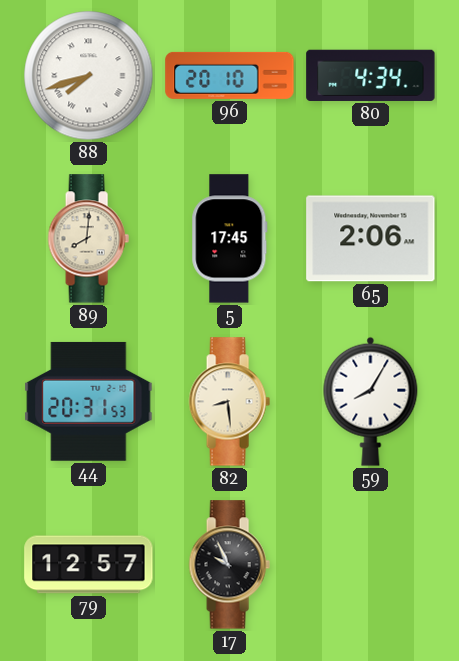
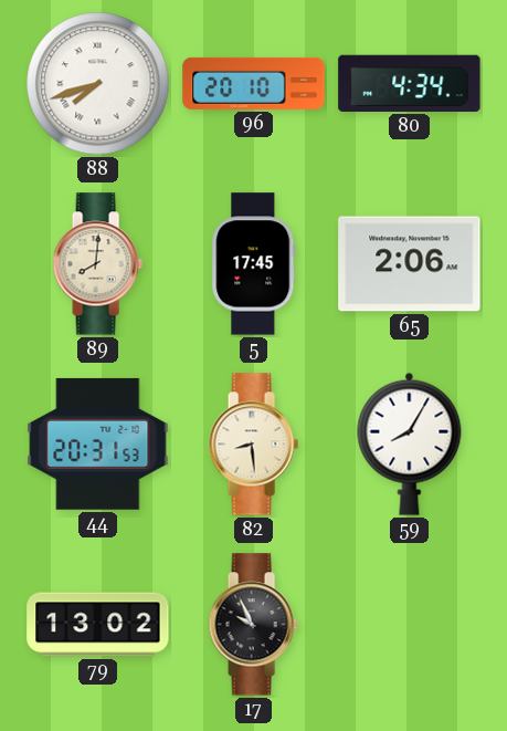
79: 12:57 -> 13:02
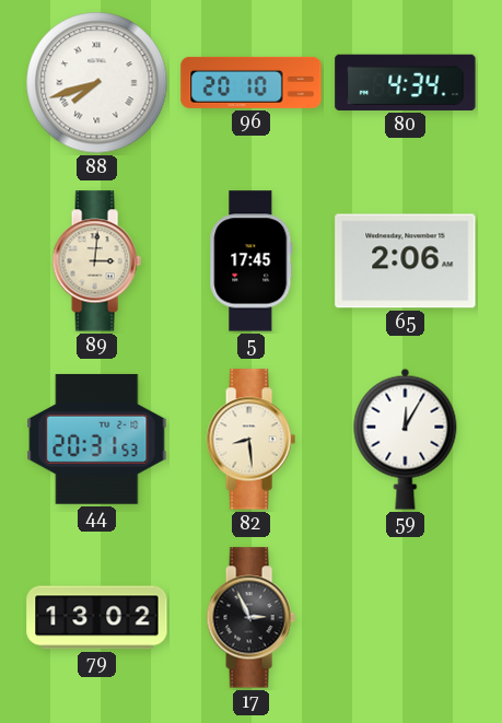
89: 8:01 -> 3:01
59: 8:05 -> 12:05
17: 9:56 -> 2:56
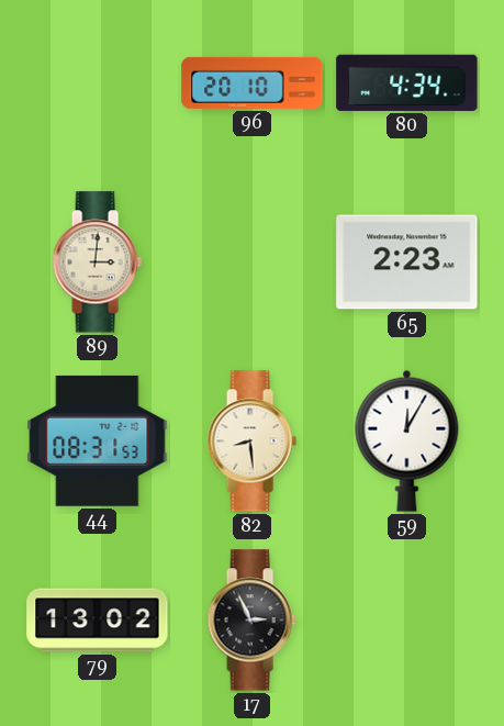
88: 7:42 -> none
5: 17:45 -> none
65: 2:06 -> 2:23
44: 20:31 -> 08:31
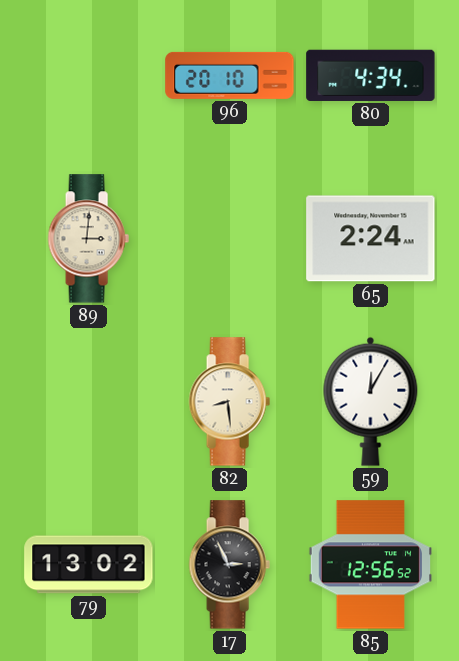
65: 2:23 -> 2:24
44: 08:31 -> none
85: none -> 12:56
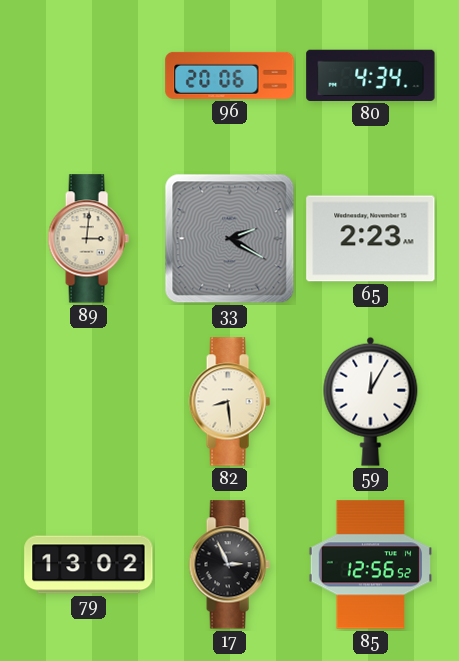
96: 20:10 -> 20:06
33: none -> 2:20
65: 2:24 -> 2:23
